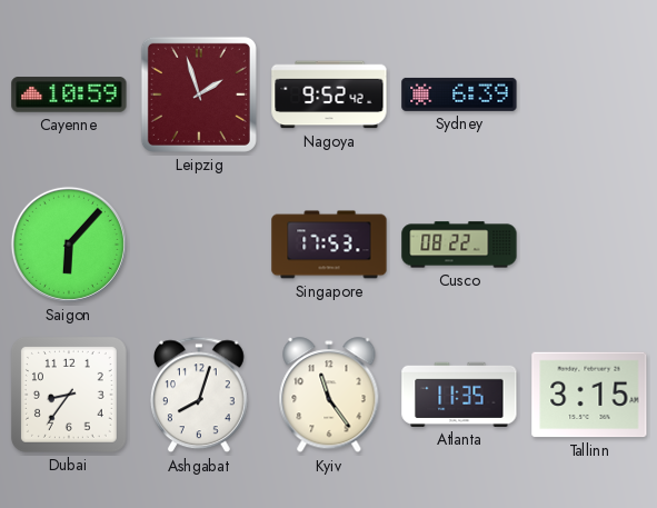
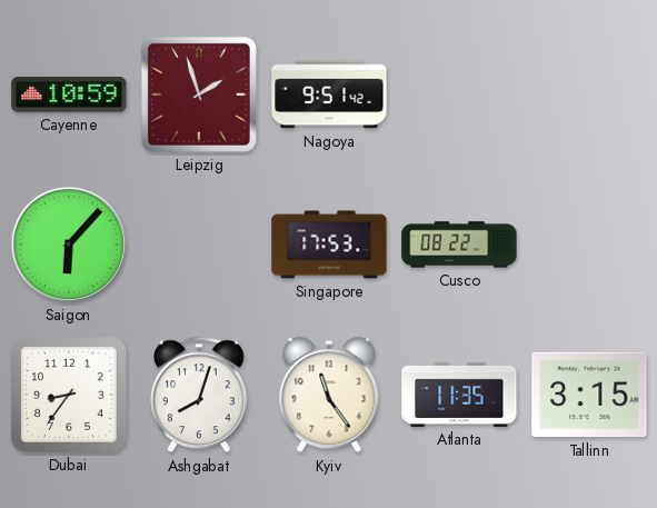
Nagoya: 9:52 -> 9:51
Sydney: 6:39 -> none
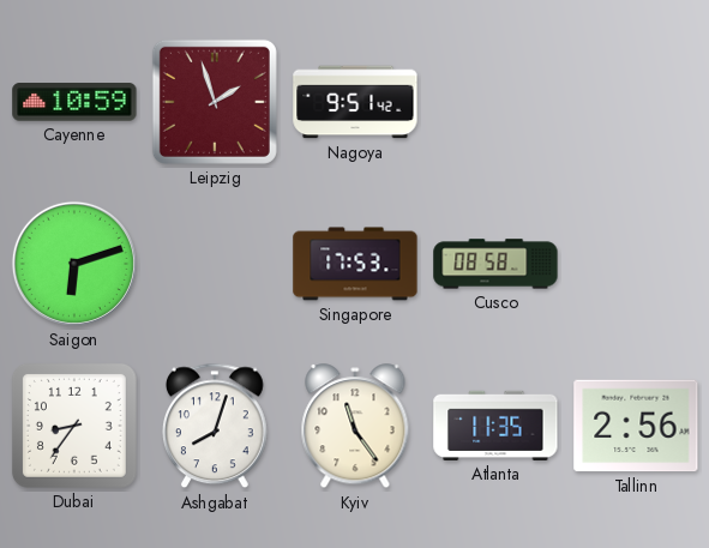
Saigon: 6:07 -> 6:12
Cusco: 08:22 -> 08:58
Tallinn: 3:15 -> 2:56
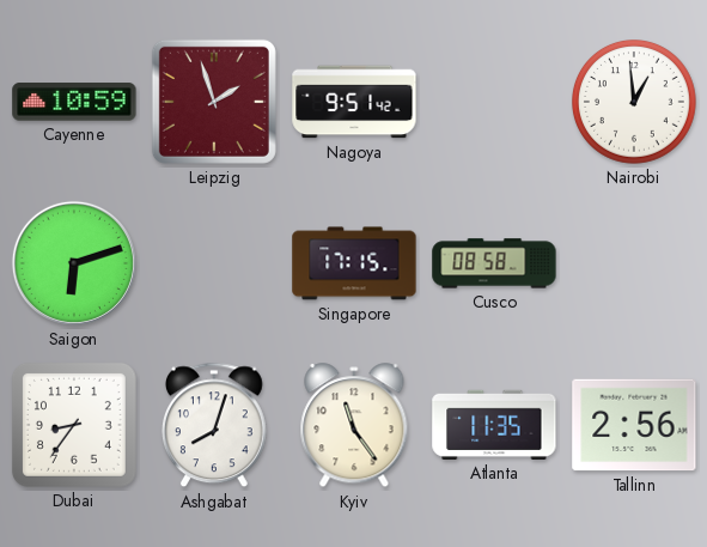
Nairobi: none -> 12:59
Singapore: 17:53 -> 17:15
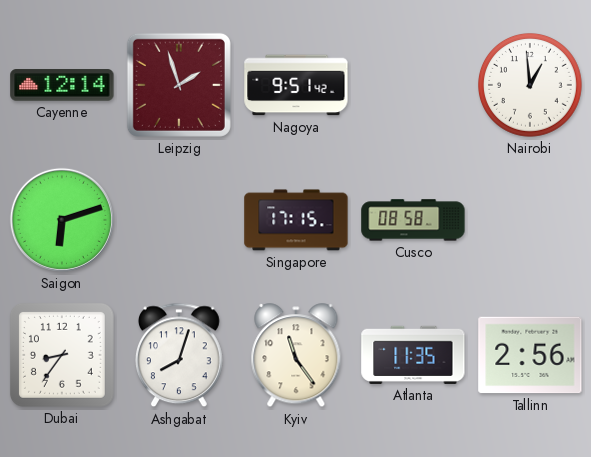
Cayenne: 10:59 -> 12:14
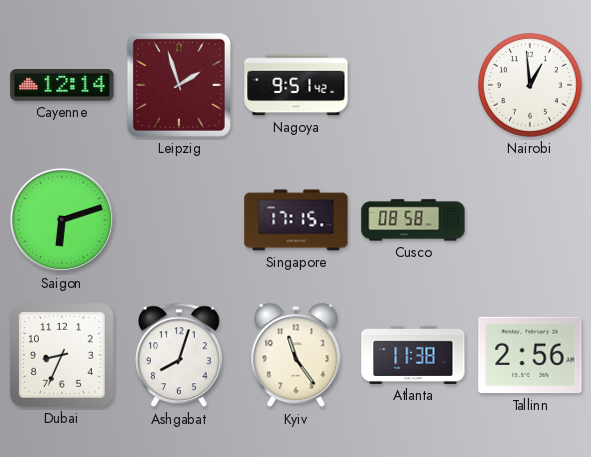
Dubai: 8:36 -> 8:34
Atlanta: 11:35 -> 11:38
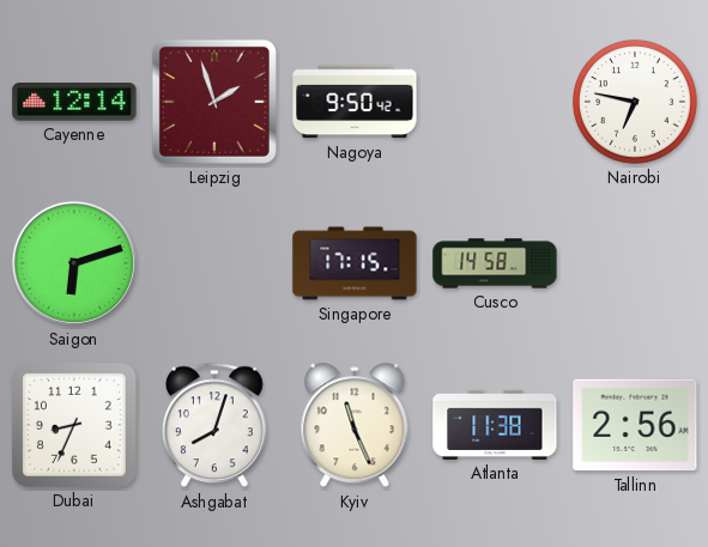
Nagoya: 9:51 -> 9:50
Nairobi: 12:59 -> 6:47
Cusco: 08:58 -> 14:58
Kyiv: 11:24 -> 11:26
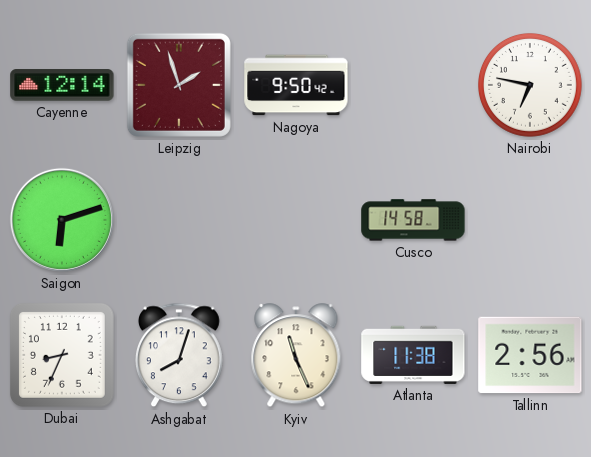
Singapore: 17:15 -> none
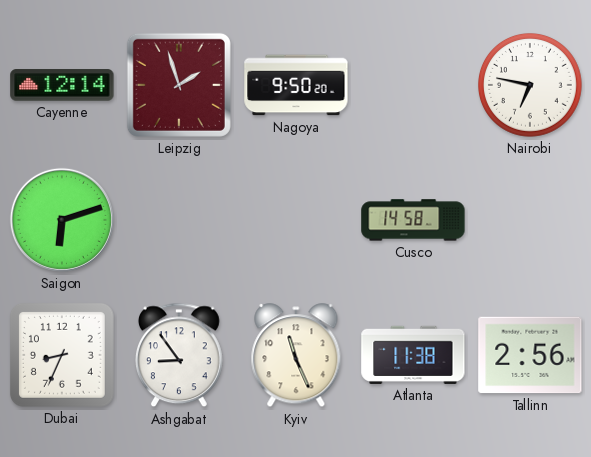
Nagoya: 9:50:42 -> 9:50:20
Ashgabat: 8:03 -> 8:54
